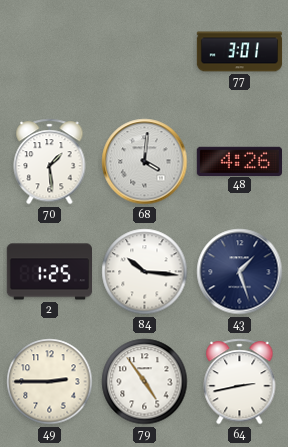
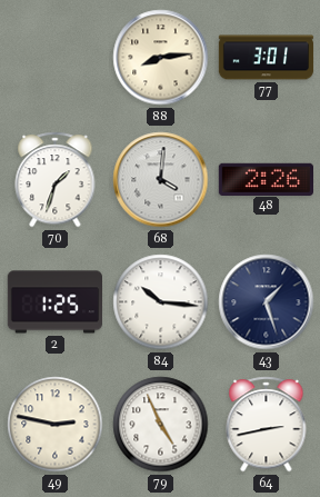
88: none -> 8:14
70: 1:29 -> 1:33
48: 4:26 -> 2:26
49: 2:45 -> 2:47
79: 4:54 -> 4:56
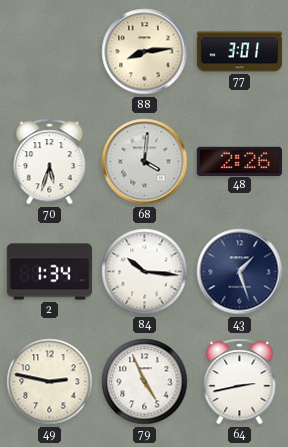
70: 1:33 -> 5:33
2: 1:25 -> 1:34
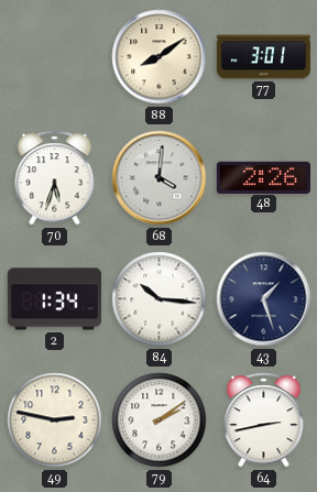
88: 8:14 -> 8:09
79: 4:56 -> 2:09
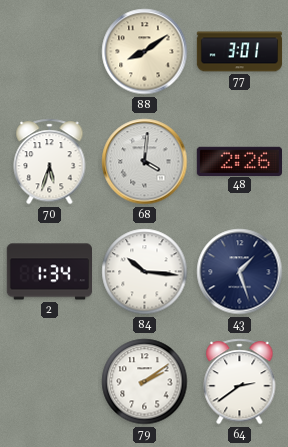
49: 2:47 -> none
64: 2:43 -> 2:39
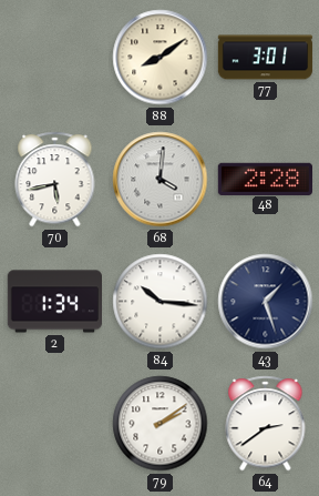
70: 5:33 -> 5:43
48: 2:26 -> 2:28
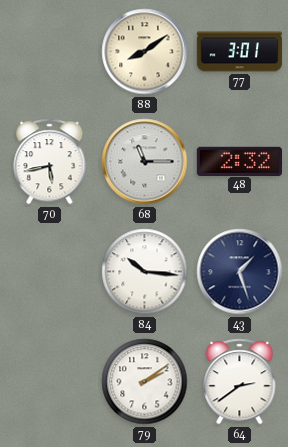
68: 4:01 -> 11:15
48: 2:28 -> 2:32
2: 1:34 -> none
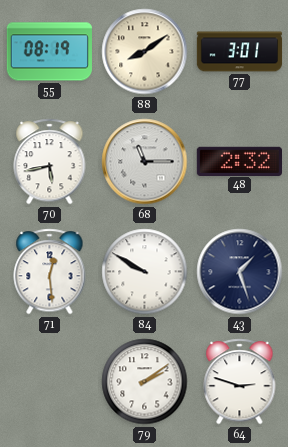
55: none -> 08:19
71: none -> 12:29
84: 10:16 -> 9:50
64: 2:39 -> 2:48
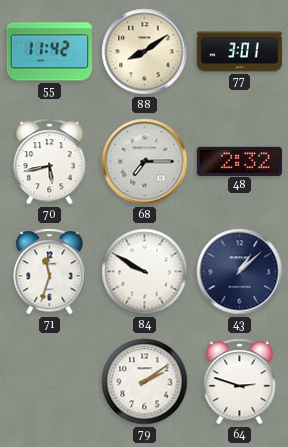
55: 08:19 -> 11:42
68: 11:15 -> 7:15
71: 12:29 -> 11:33
43: 1:27 -> 1:08
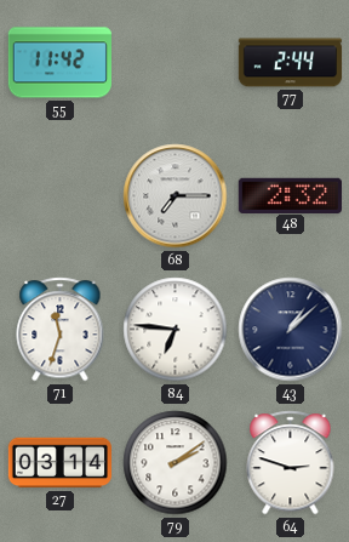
88: 8:09 -> none
77: 3:01 -> 2:44
70: 5:43 -> none
84: 9:50 -> 6:46
27: none -> 03:14
